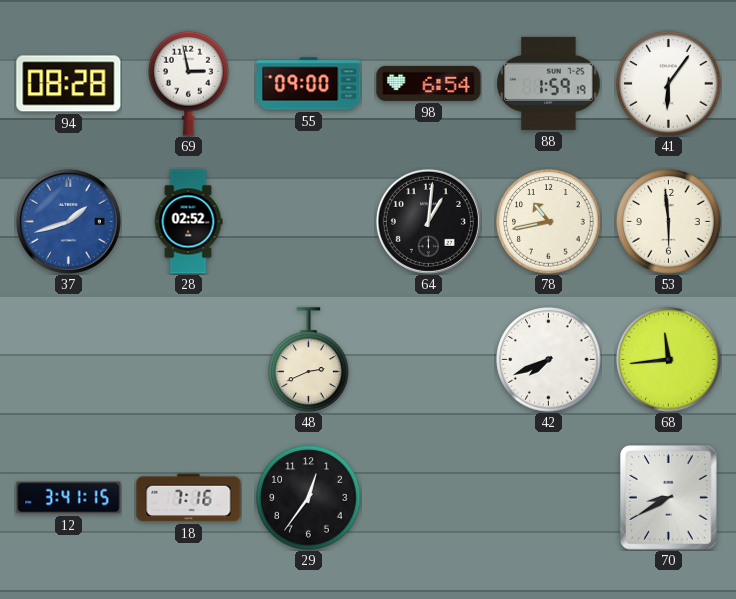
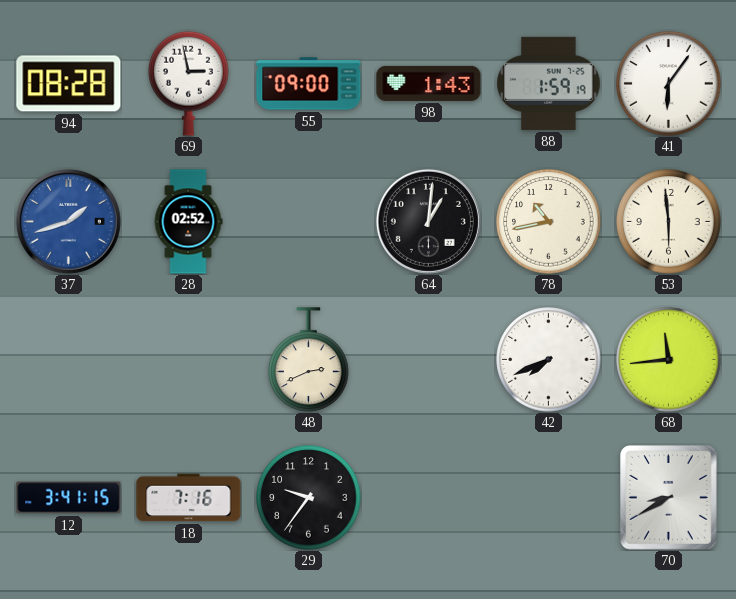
98: 6:54 -> 1:43
29: 12:36 -> 9:36
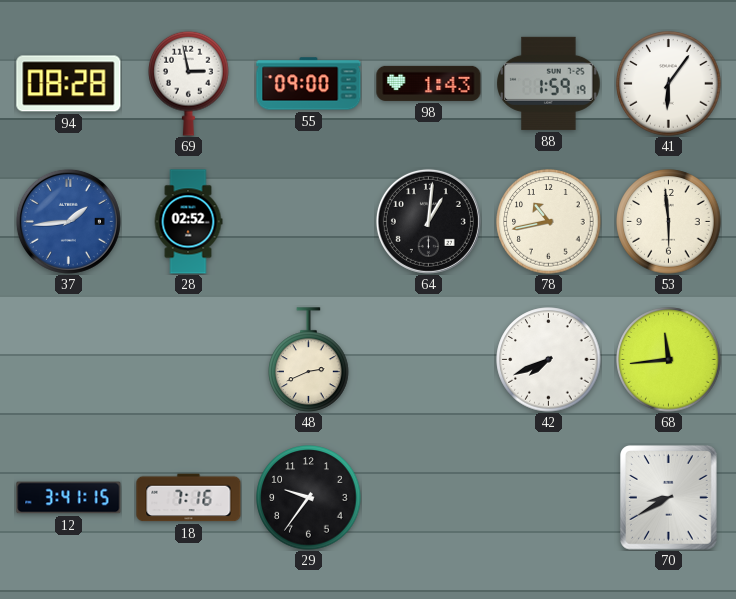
37: 1:42 -> 1:44
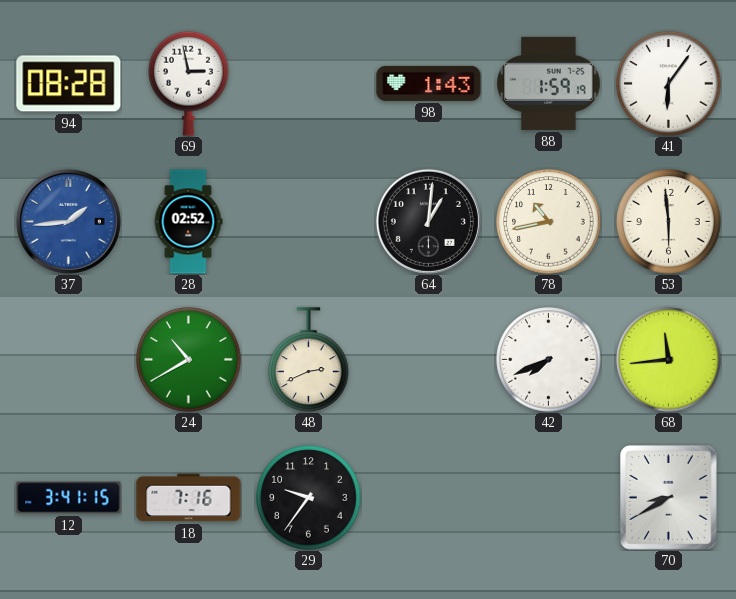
55: 09:00 -> none
24: none -> 10:40
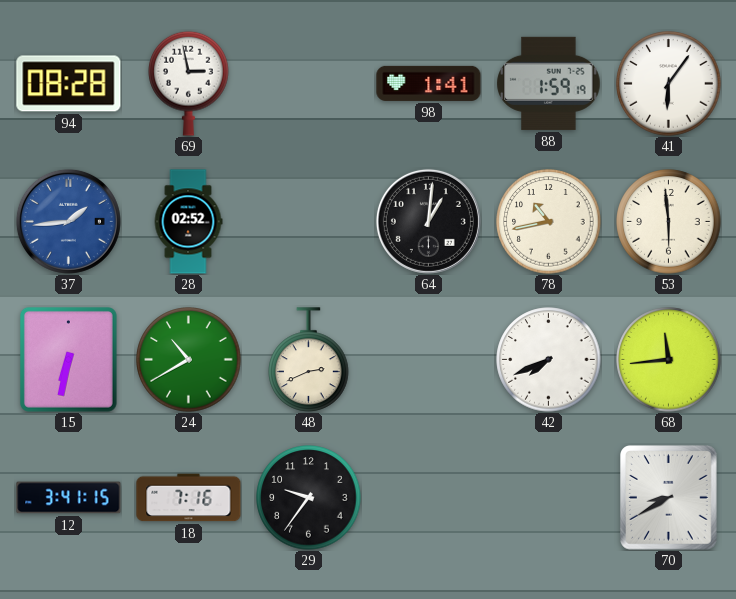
98: 1:43 -> 1:41
15: none -> 6:32
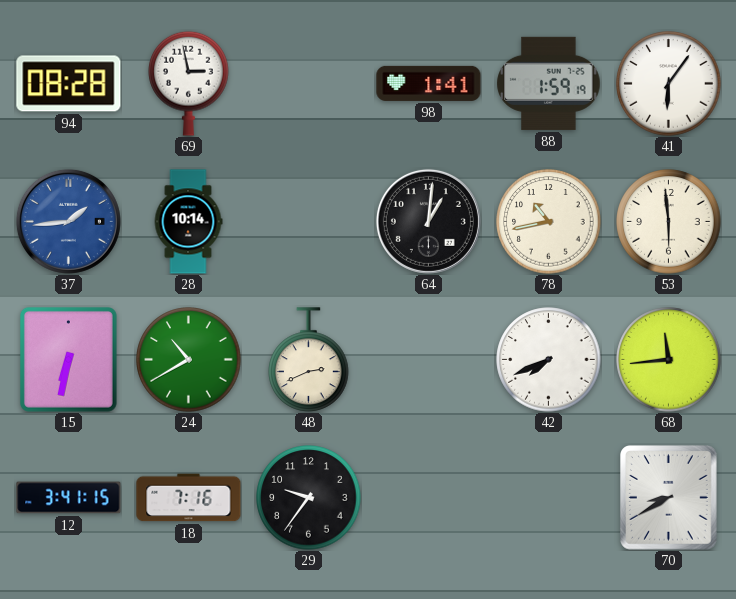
28: 02:52 -> 10:14
